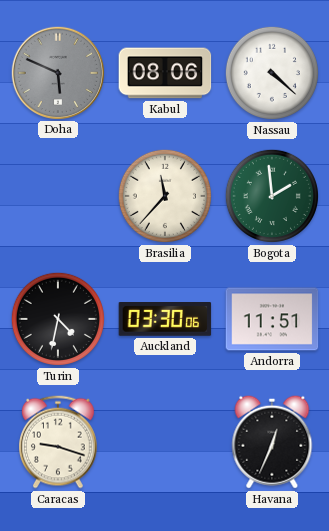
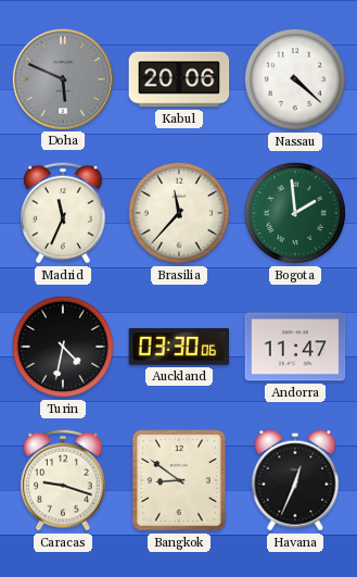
Kabul: 08:06 -> 20:06
Madrid: none -> 11:34
Andorra: 11:51 -> 11:47
Bangkok: none -> 8:51
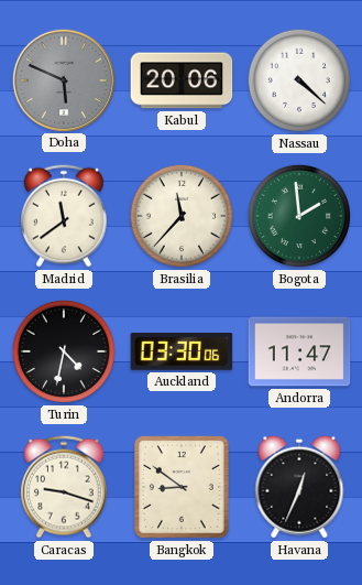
Madrid: 11:34 -> 11:39
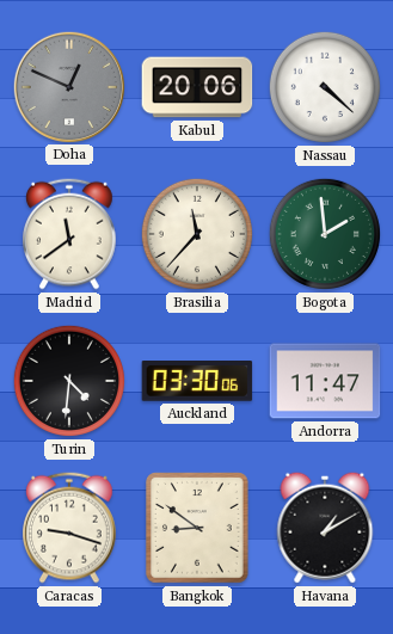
Doha: 5:49 -> 12:49
Turin: 4:32 -> 4:31
Havana: 12:34 -> 1:10
